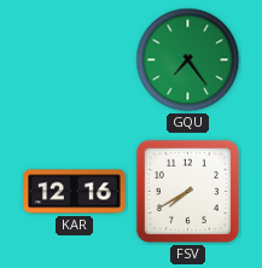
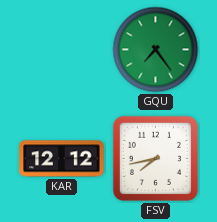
KAR: 12:16 -> 12:12
FSV: 7:40 -> 7:43
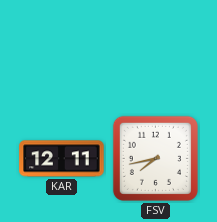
GQU: 7:24 -> none
KAR: 12:12 -> 12:11
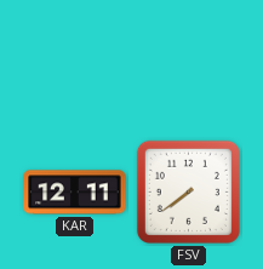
FSV: 7:43 -> 7:39
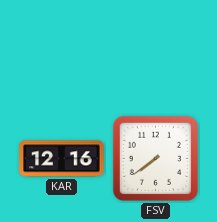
KAR: 12:11 -> 12:16
